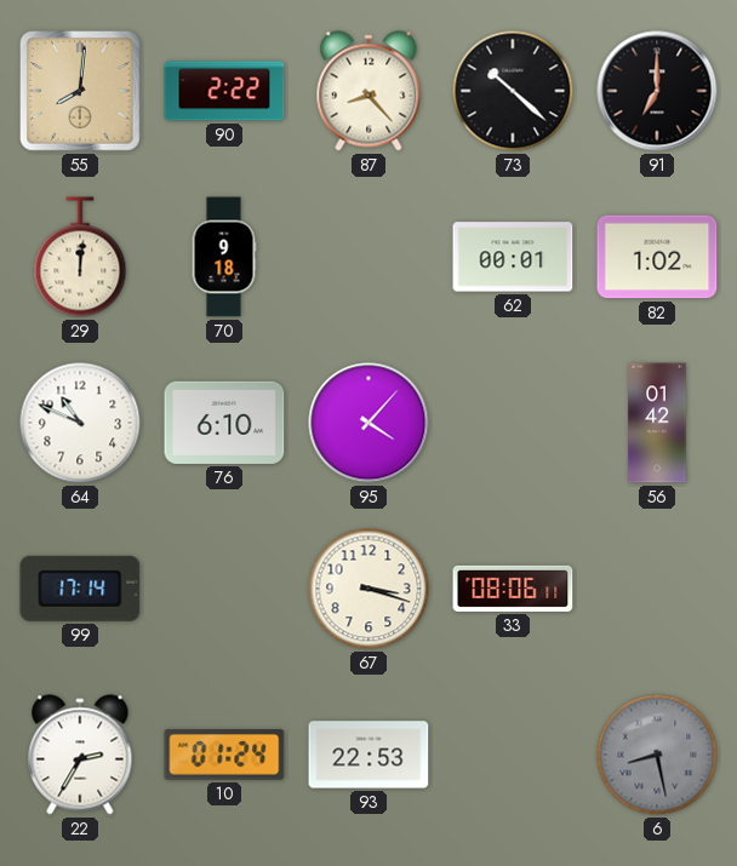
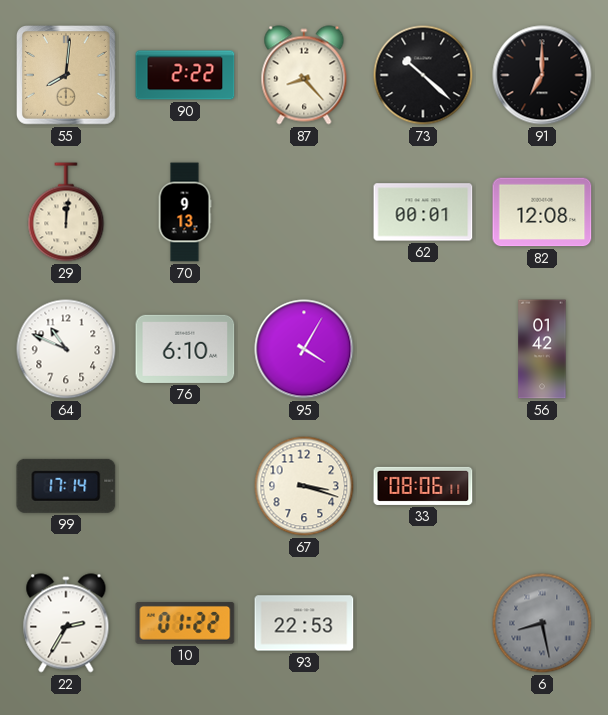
70: 9:18 -> 9:13
82: 1:02 -> 12:08
95: 4:07 -> 4:05
10: 01:24 -> 01:22
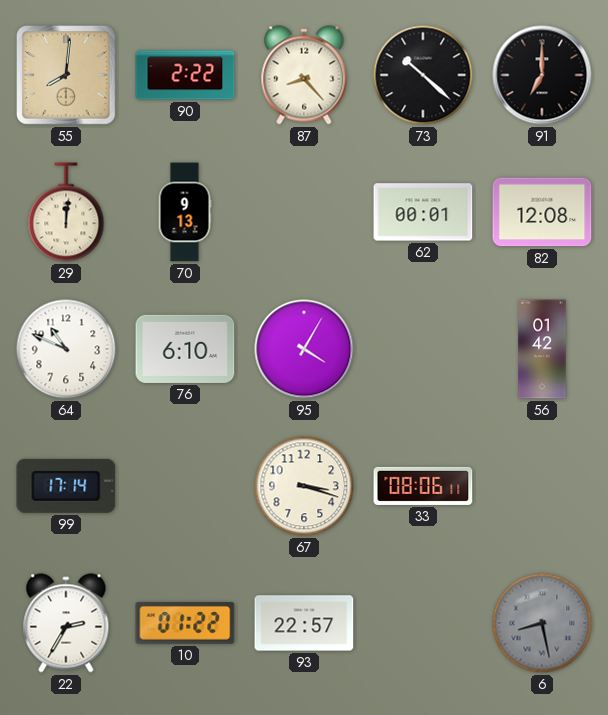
93: 22:53 -> 22:57
